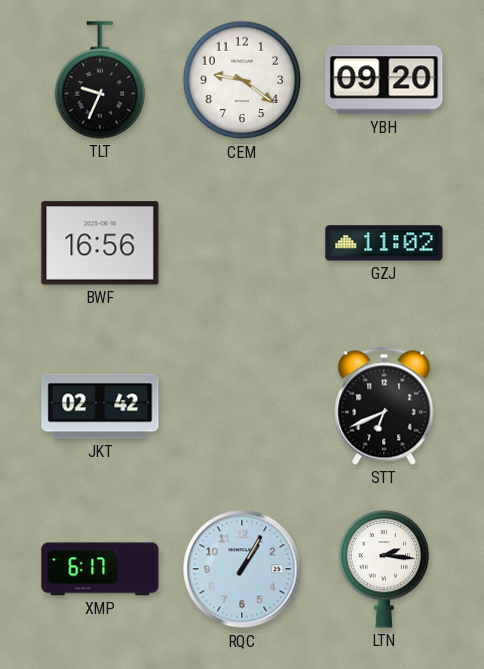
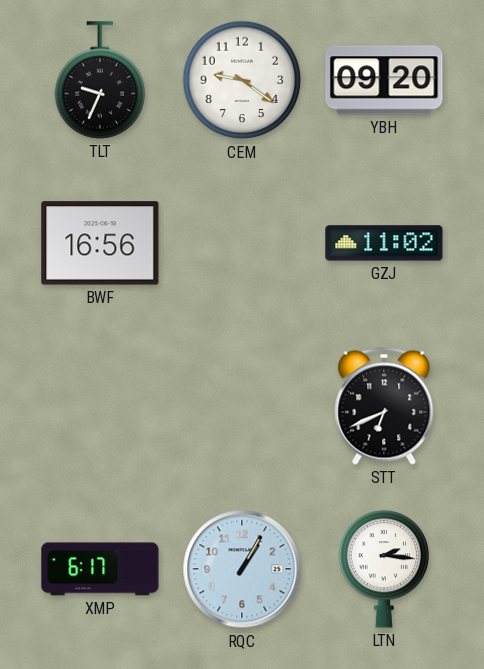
JKT: 02:42 -> none
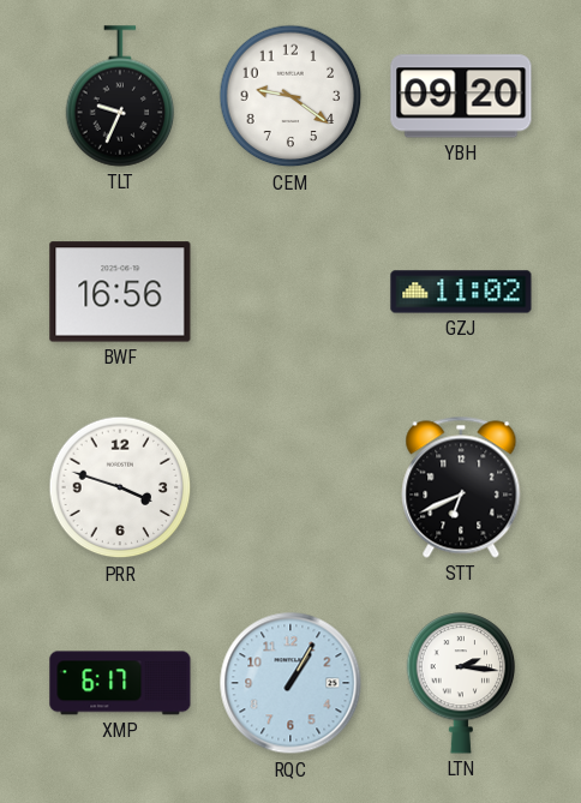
PRR: none -> 3:48
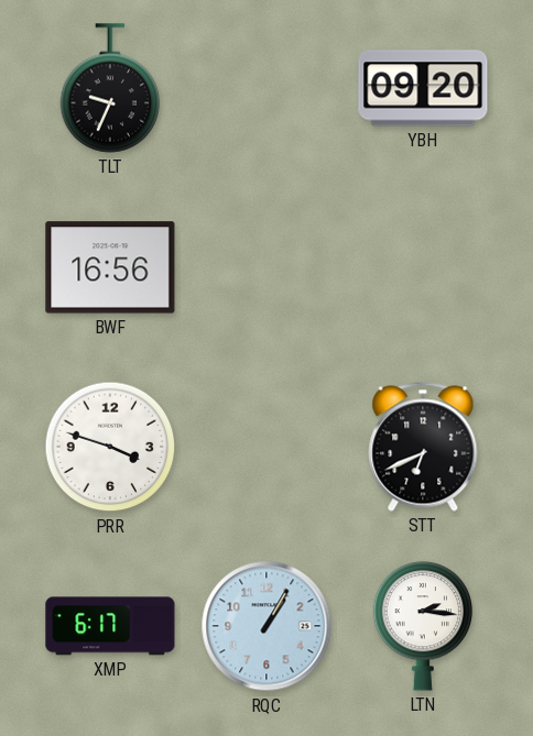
CEM: 9:21 -> none
GZJ: 11:02 -> none
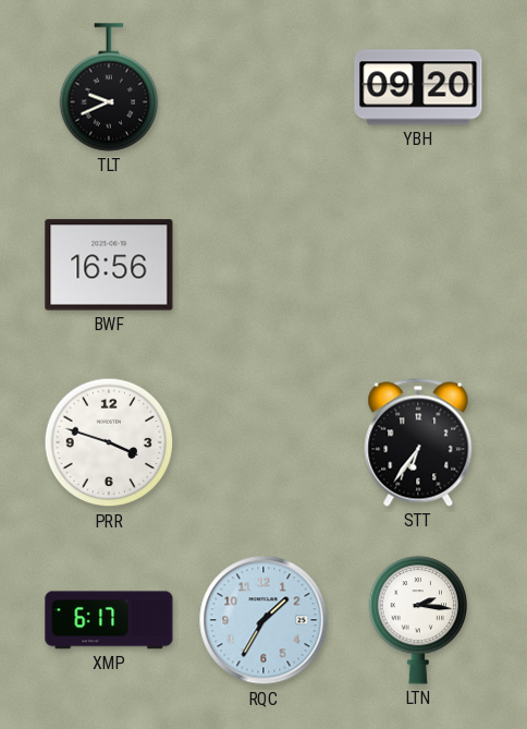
TLT: 9:34 -> 9:41
STT: 6:41 -> 6:36
RQC: 1:05 -> 1:35
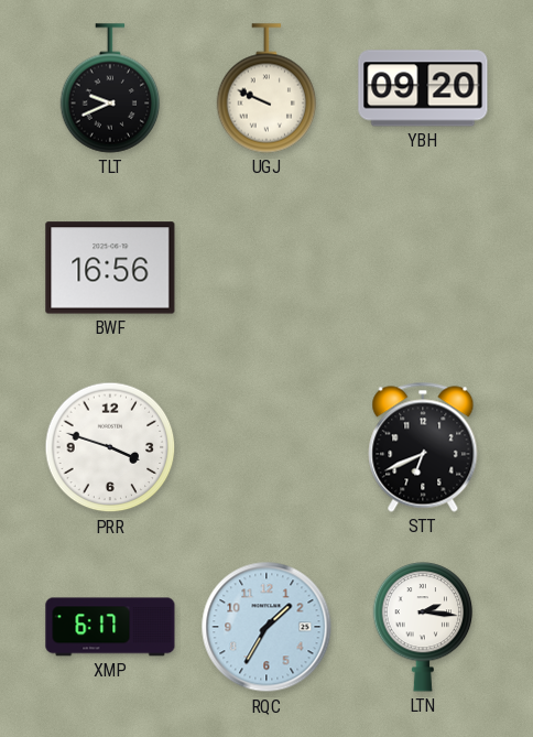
UGJ: none -> 9:49
STT: 6:36 -> 6:41
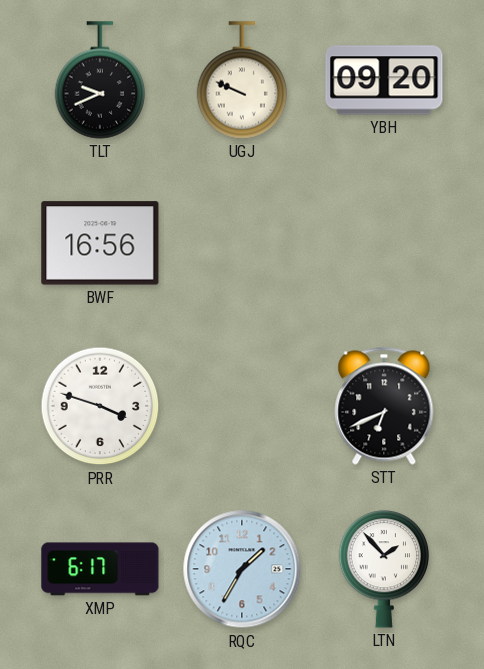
LTN: 2:16 -> 1:53
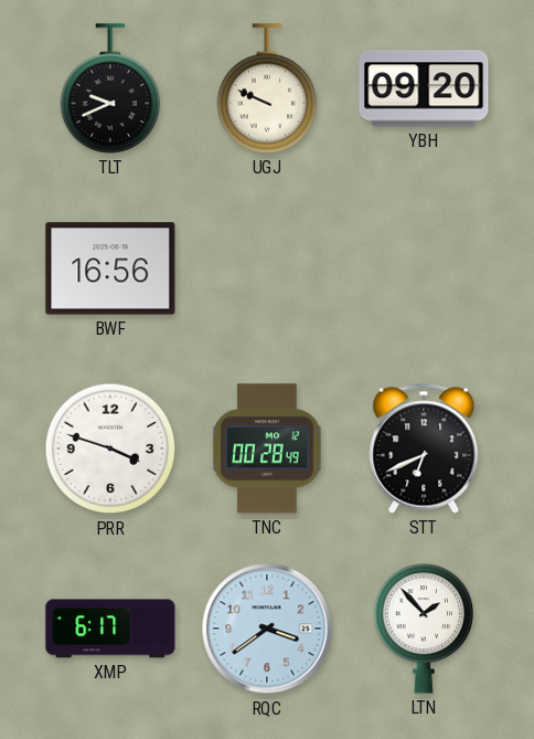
TNC: none -> 00:28
RQC: 1:35 -> 3:39
